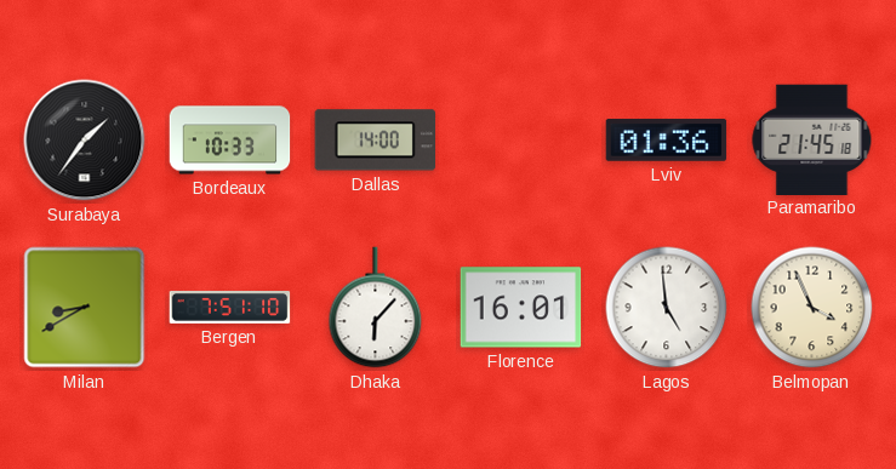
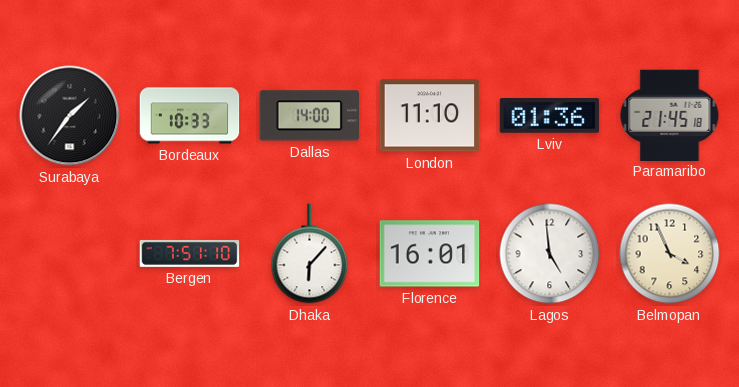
London: none -> 11:10
Milan: 8:40 -> none
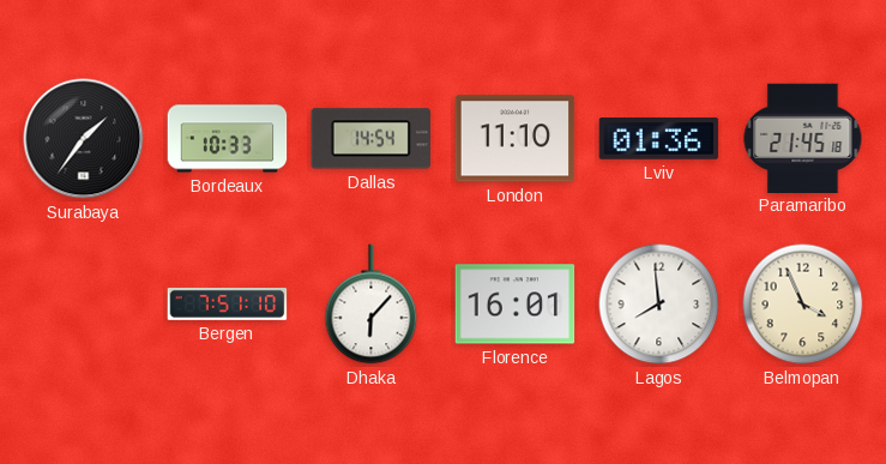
Dallas: 14:00 -> 14:54
Lagos: 4:59 -> 7:59
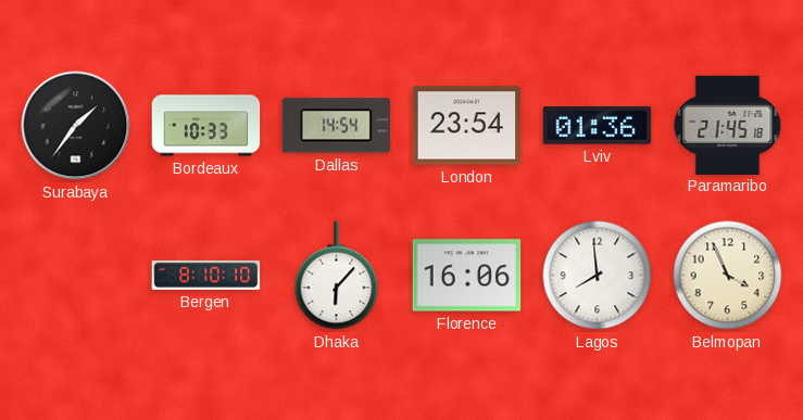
London: 11:10 -> 23:54
Bergen: 7:51 -> 8:10
Florence: 16:01 -> 16:06
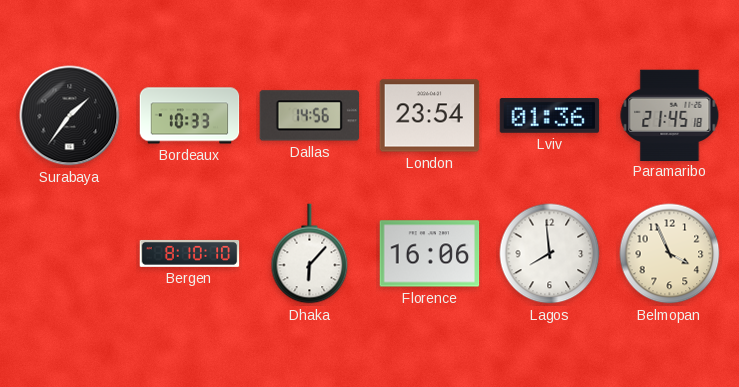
Dallas: 14:54 -> 14:56
